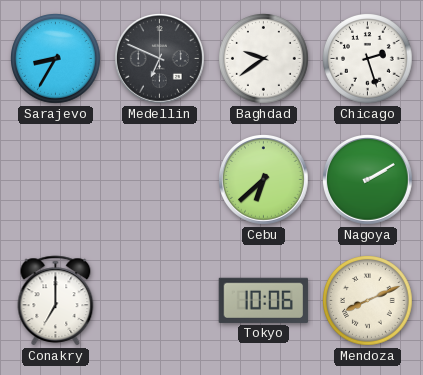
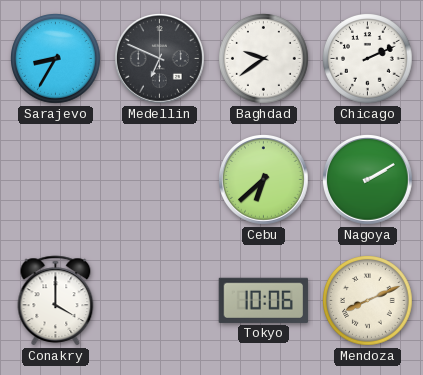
Chicago: 2:27 -> 2:11
Conakry: 7:00 -> 4:00
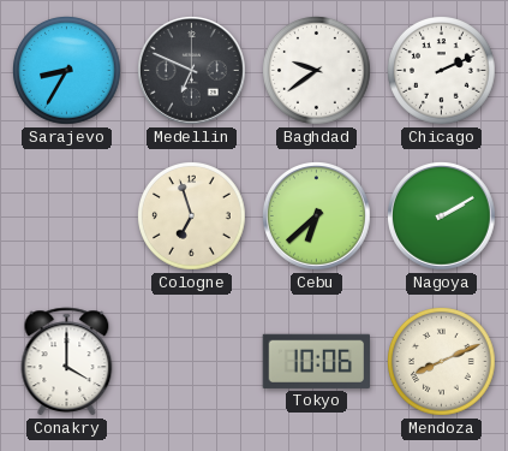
Cologne: none -> 6:57
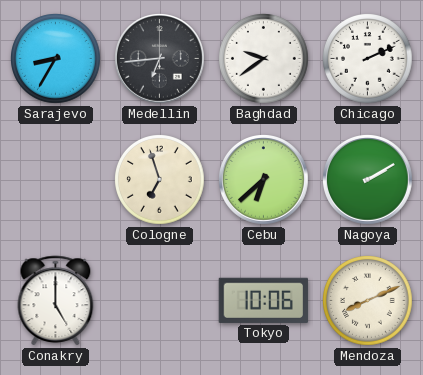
Medellin: 6:49 -> 6:44
Conakry: 4:00 -> 5:00
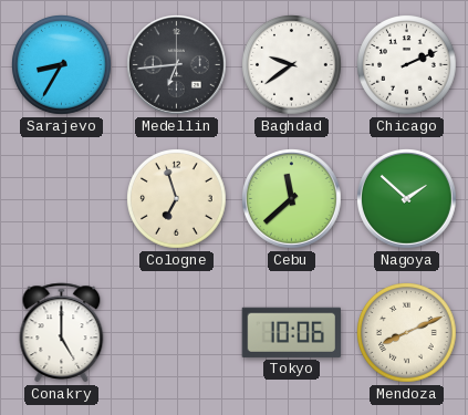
Cebu: 6:38 -> 11:38
Nagoya: 2:10 -> 1:52
